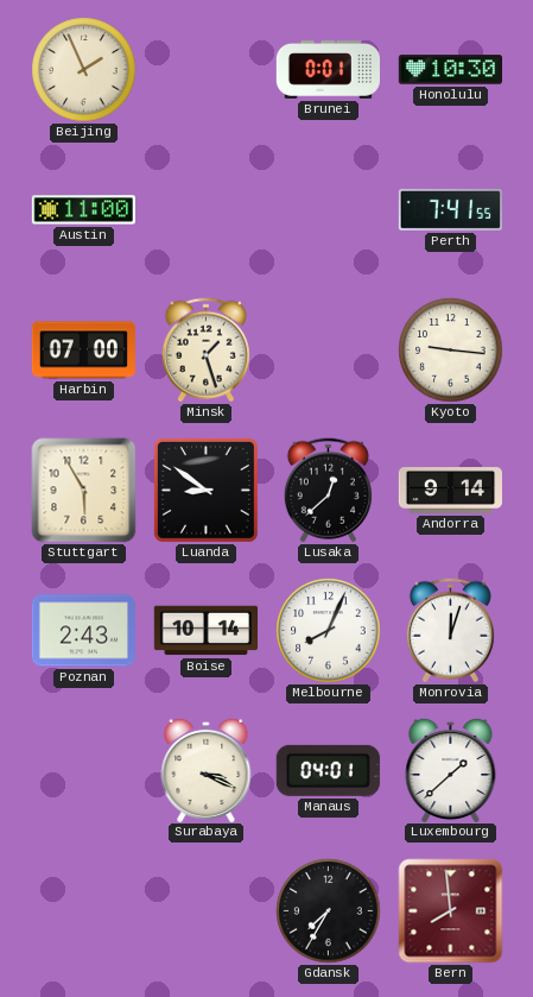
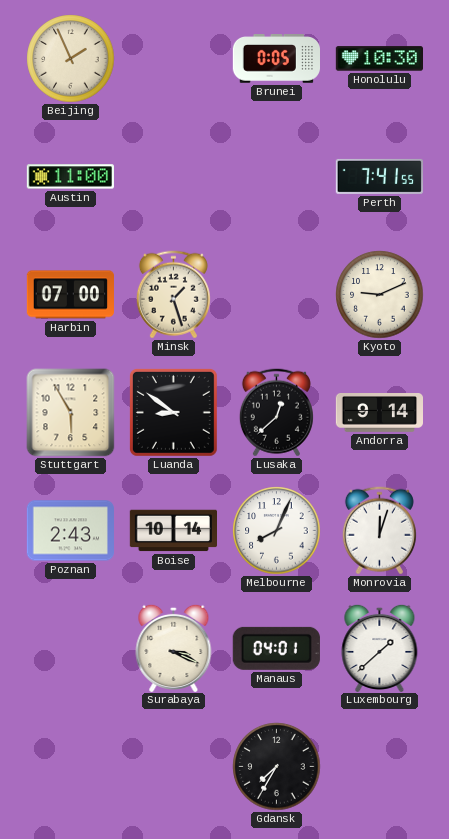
Brunei: 0:01 -> 0:05
Kyoto: 9:16 -> 9:11
Bern: 7:59 -> none
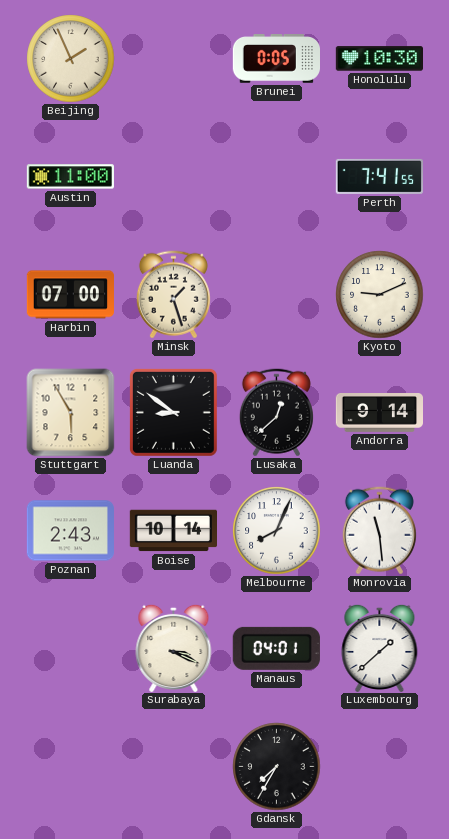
Monrovia: 12:03 -> 11:29
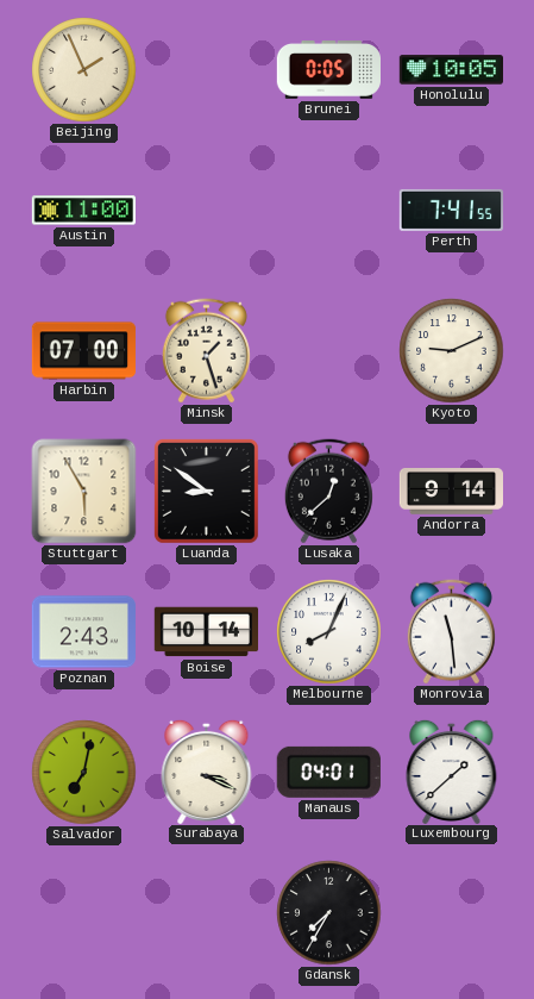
Honolulu: 10:30 -> 10:05
Salvador: none -> 7:02
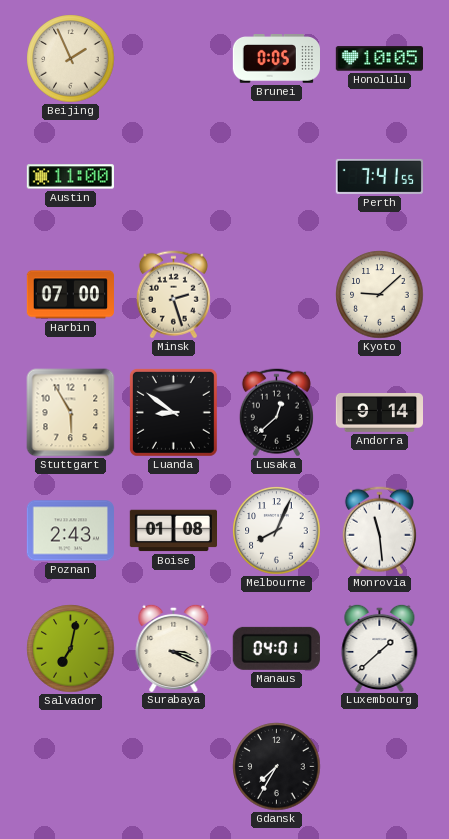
Minsk: 1:27 -> 2:27
Kyoto: 9:11 -> 9:08
Boise: 10:14 -> 01:08
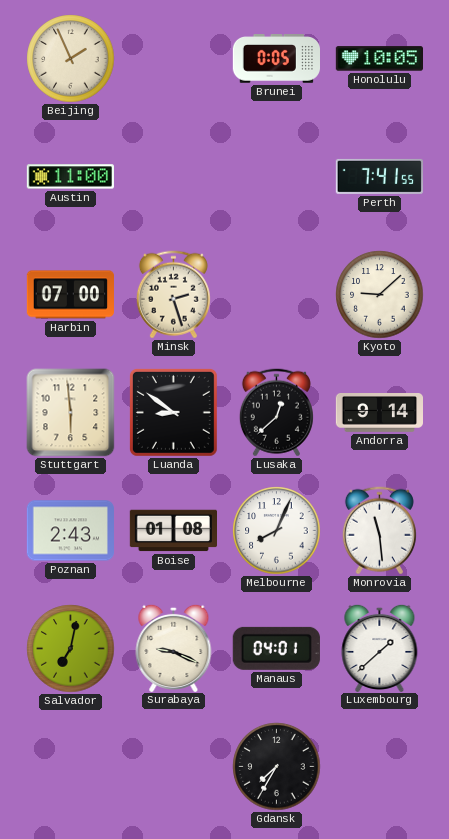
Stuttgart: 5:55 -> 5:59
Surabaya: 3:19 -> 9:19
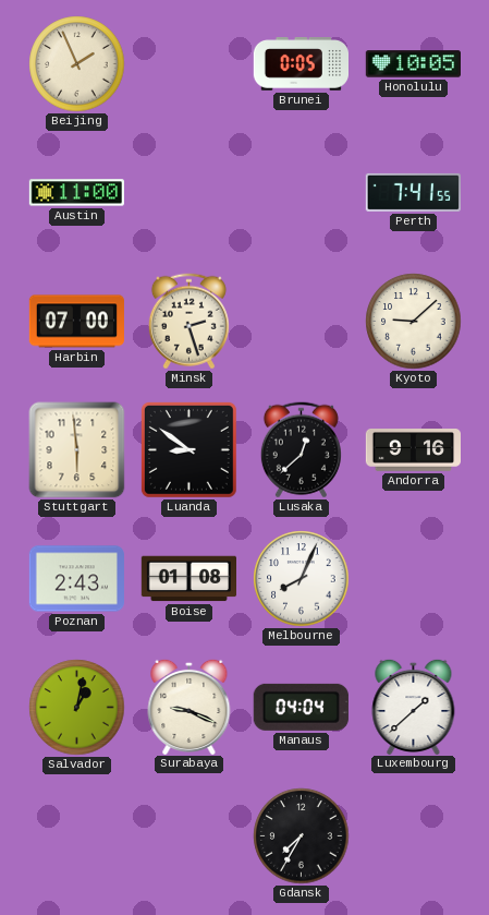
Andorra: 9:14 -> 9:16
Monrovia: 11:29 -> none
Salvador: 7:02 -> 1:02
Manaus: 04:01 -> 04:04
